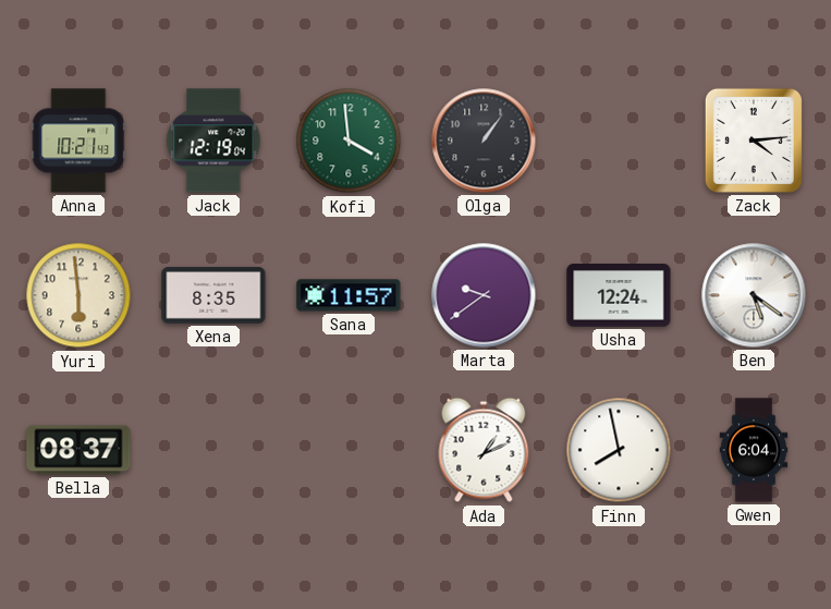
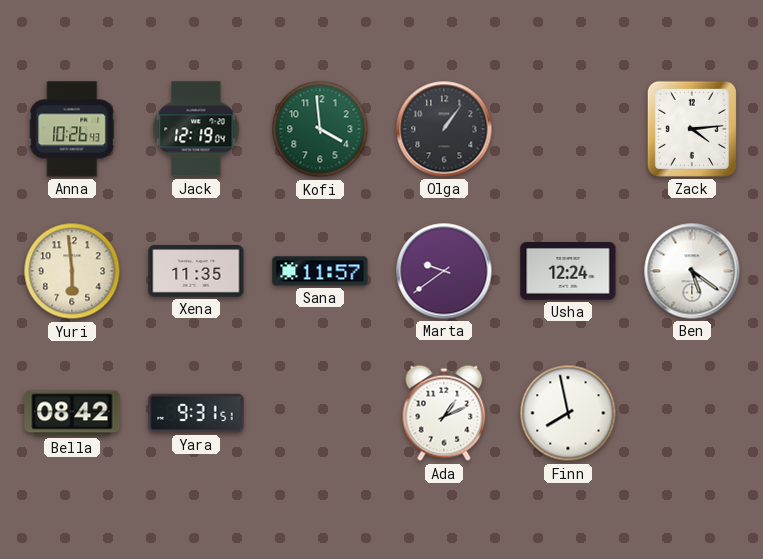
Anna: 10:21 -> 10:26
Xena: 8:35 -> 11:35
Bella: 08:37 -> 08:42
Yara: none -> 9:31
Gwen: 6:04 -> none
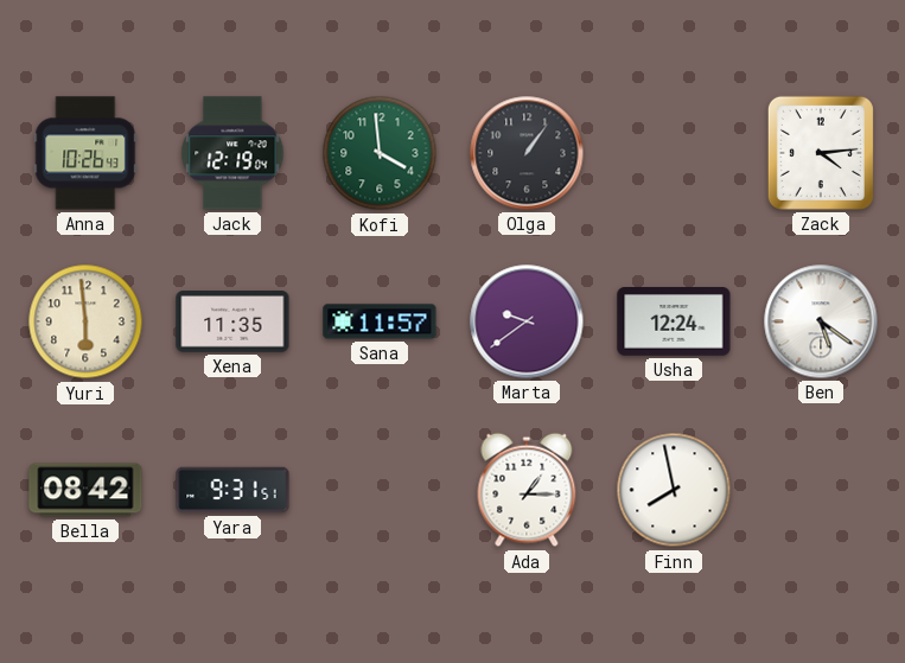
Ada: 1:11 -> 1:15
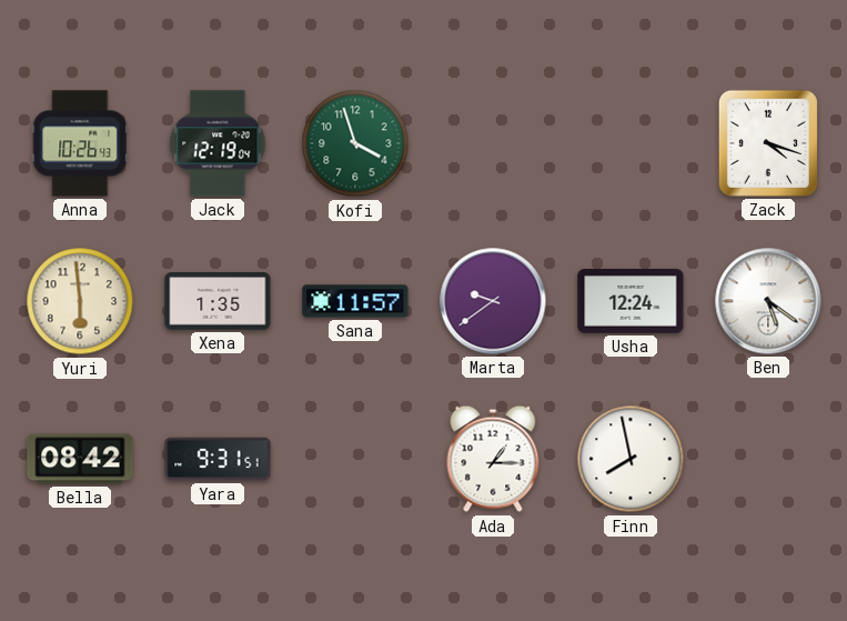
Kofi: 3:59 -> 3:57
Olga: 1:06 -> none
Zack: 4:14 -> 4:18
Xena: 11:35 -> 1:35
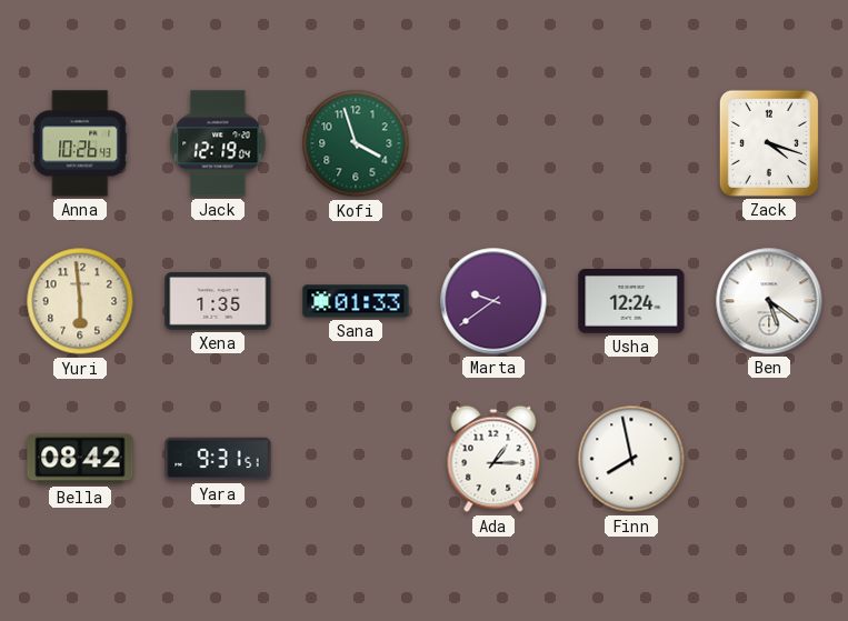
Sana: 11:57 -> 01:33
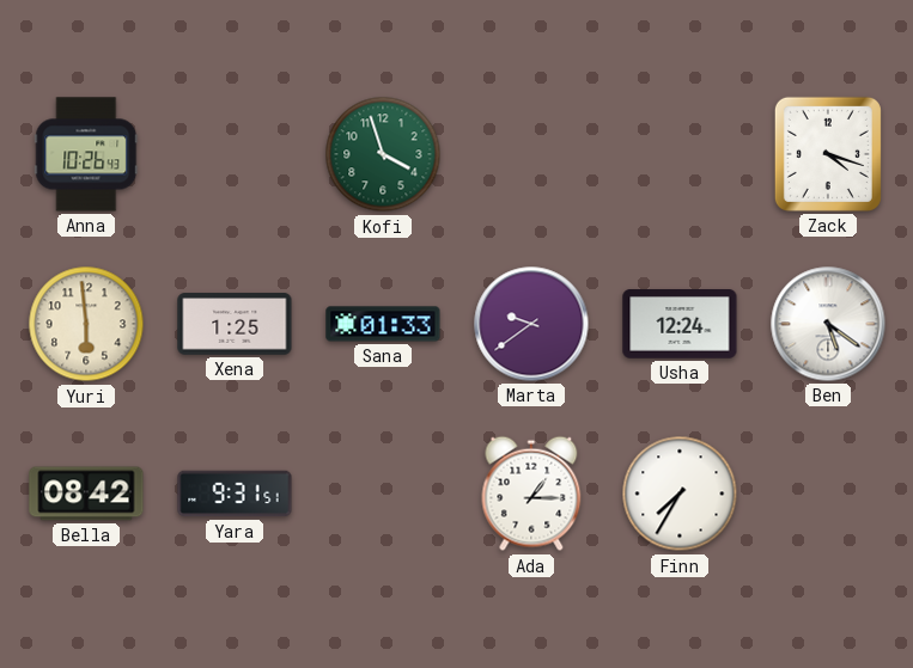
Jack: 12:19 -> none
Xena: 1:35 -> 1:25
Finn: 7:58 -> 7:35
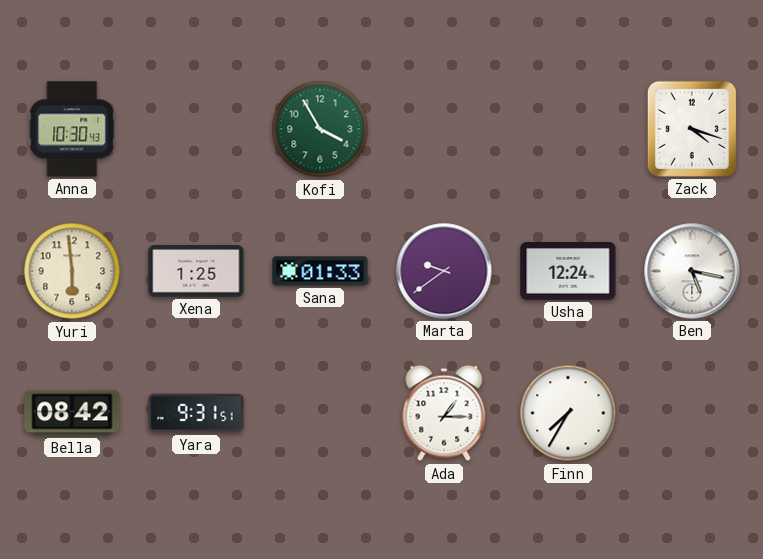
Anna: 10:26 -> 10:30
Kofi: 3:57 -> 3:55
Ben: 5:21 -> 5:17
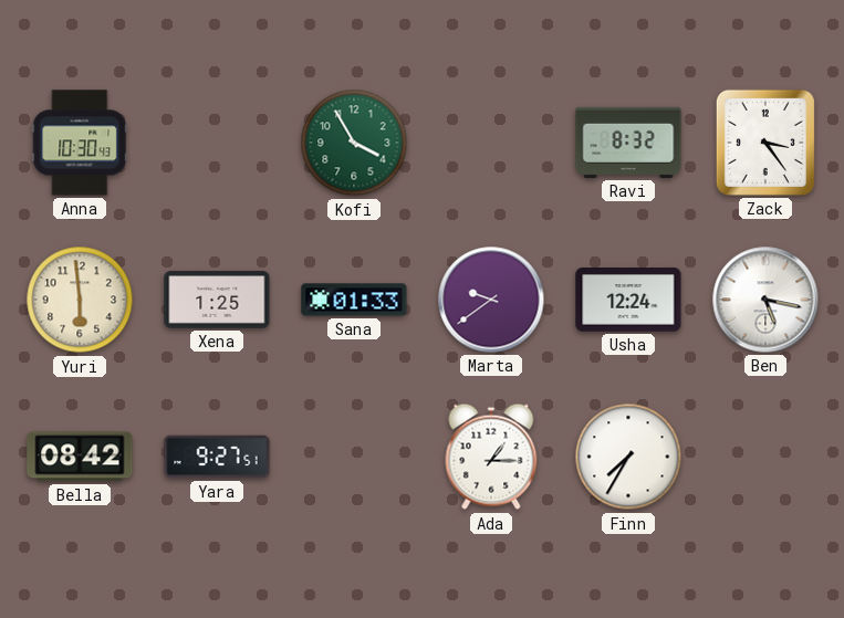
Ravi: none -> 8:32
Zack: 4:18 -> 3:24
Yara: 9:31 -> 9:27
